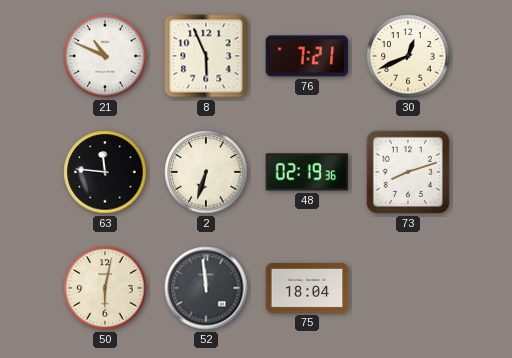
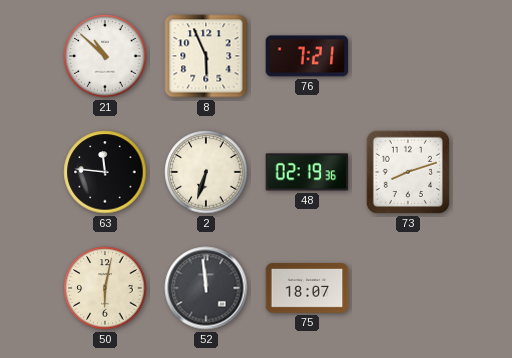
21: 10:49 -> 10:52
30: 12:41 -> none
75: 18:04 -> 18:07
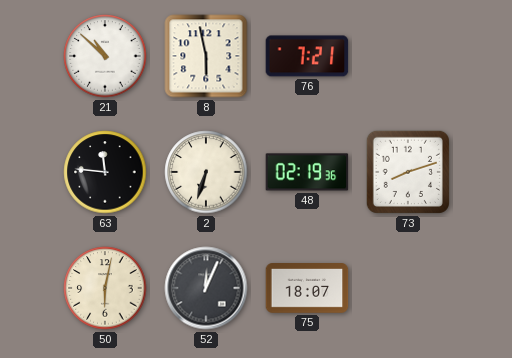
8: 5:56 -> 5:58
52: 11:59 -> 12:04
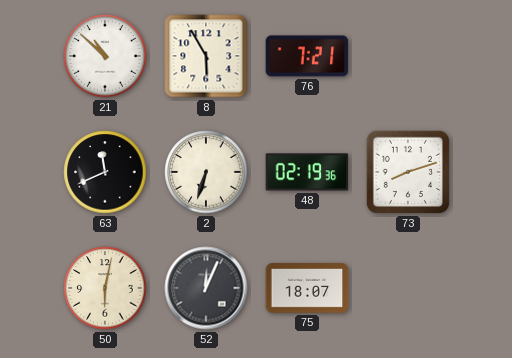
8: 5:58 -> 5:55
63: 11:46 -> 11:41
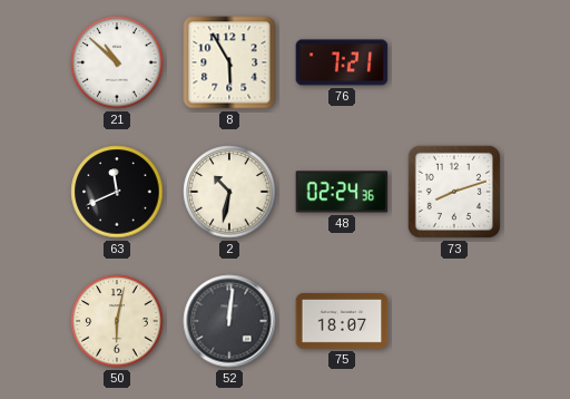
2: 6:33 -> 10:32
48: 02:19 -> 02:24
52: 12:04 -> 12:01
